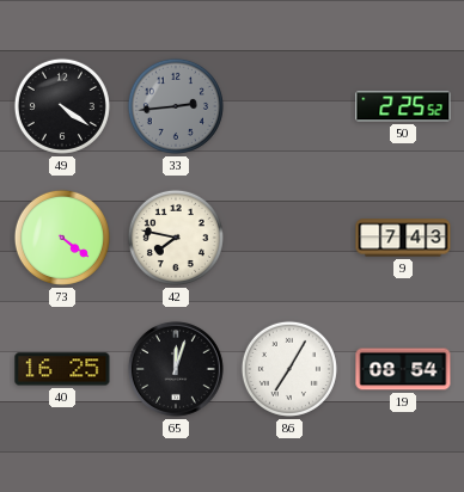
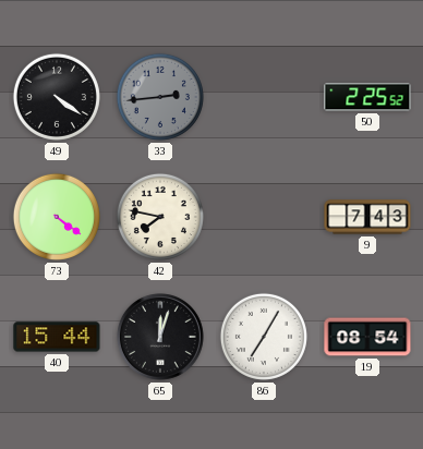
40: 16:25 -> 15:44
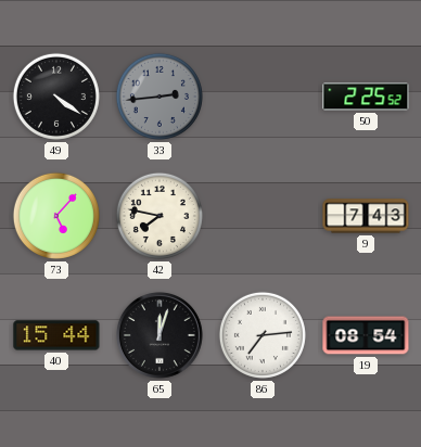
73: 4:21 -> 5:07
86: 7:05 -> 7:14
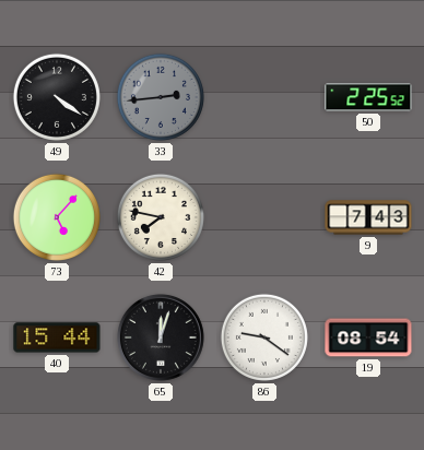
86: 7:14 -> 9:21
